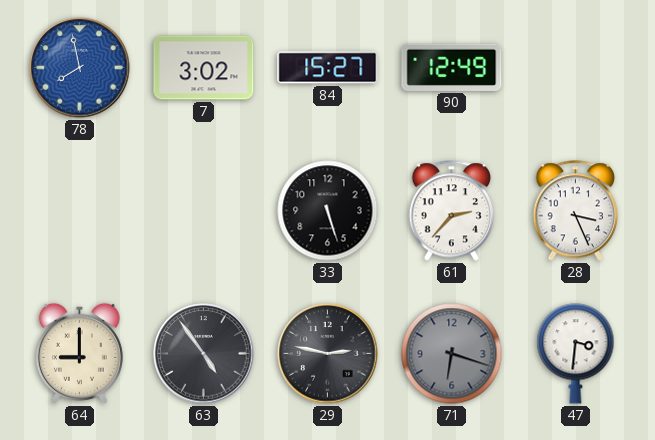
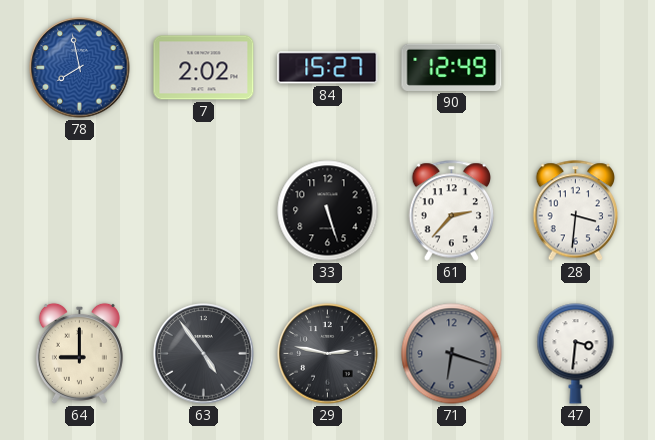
7: 3:02 -> 2:02
28: 3:26 -> 3:31
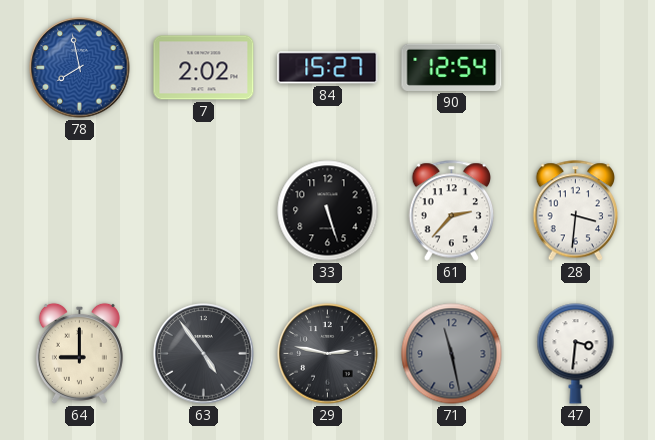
90: 12:49 -> 12:54
71: 6:18 -> 11:28
